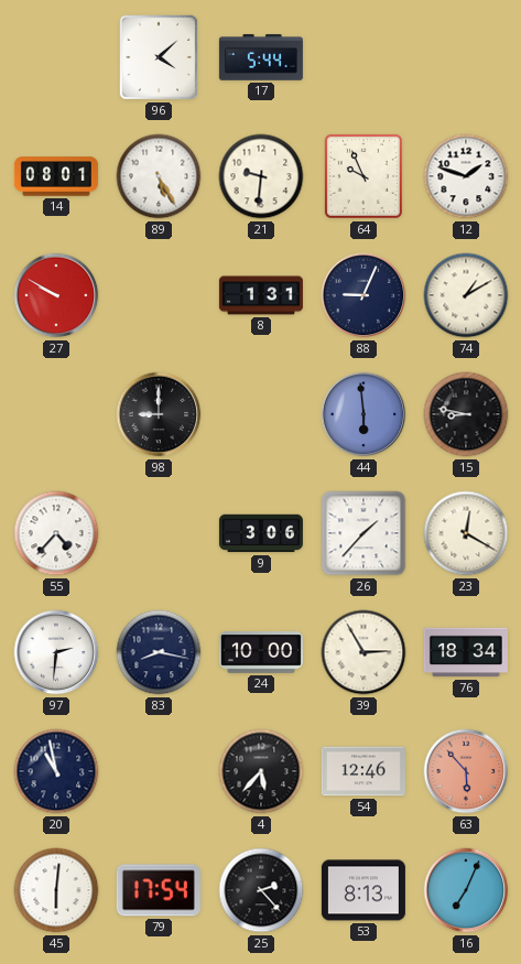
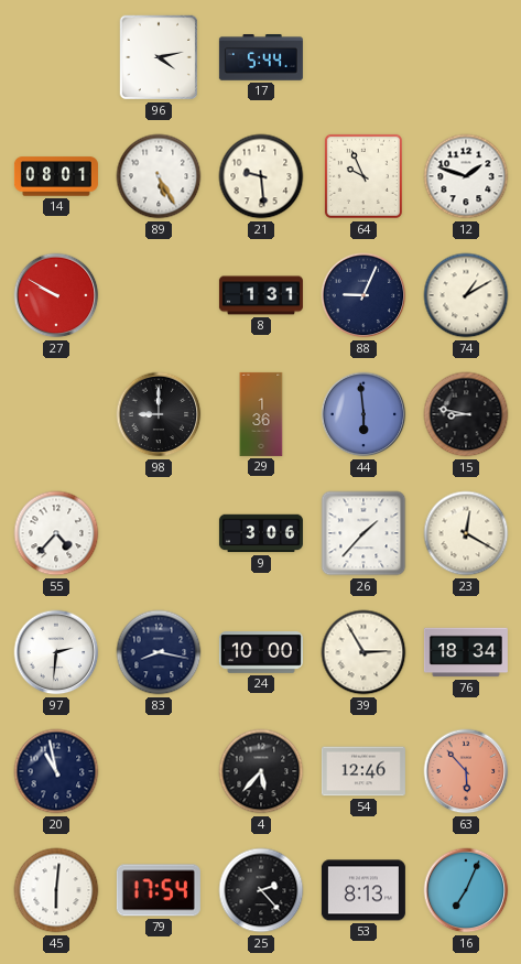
96: 4:08 -> 4:13
21: 9:31 -> 9:29
29: none -> 1:36
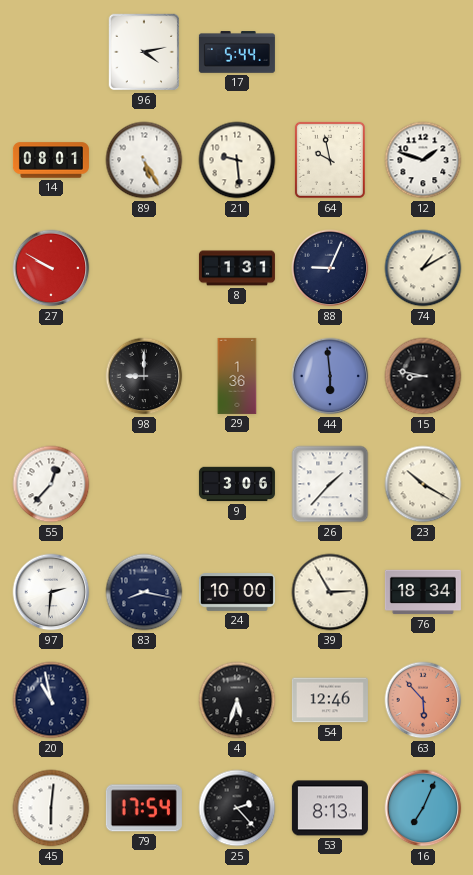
64: 9:56 -> 9:58
55: 4:37 -> 12:37
23: 12:20 -> 10:20
4: 5:37 -> 5:33
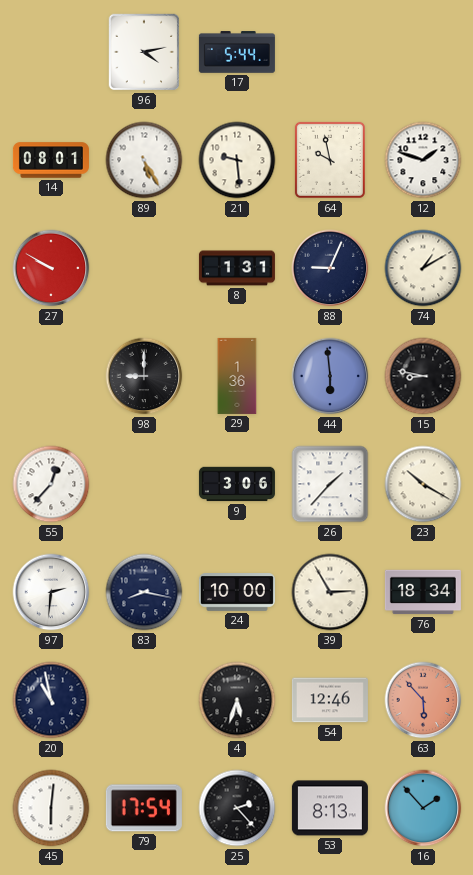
16: 7:04 -> 1:53
